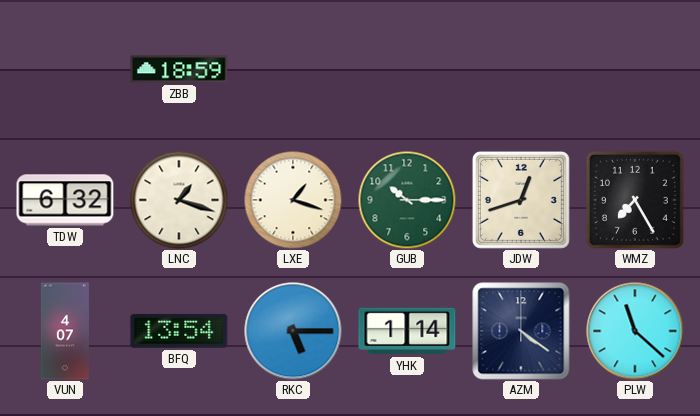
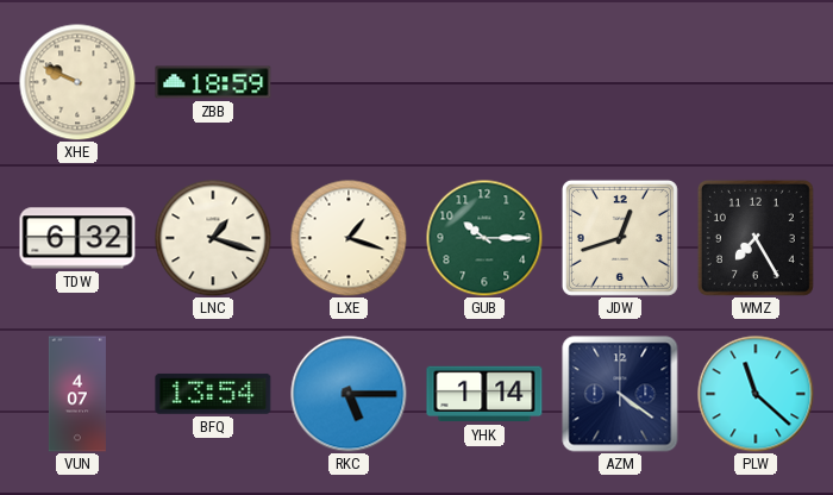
XHE: none -> 9:49
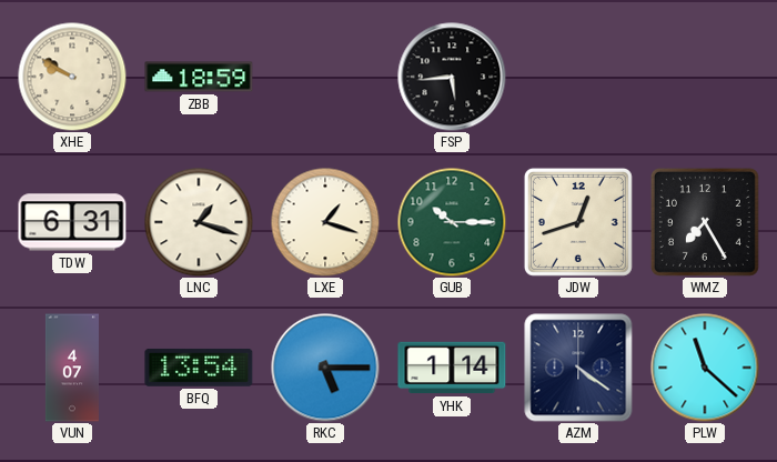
XHE: 9:49 -> 9:50
FSP: none -> 5:44
TDW: 6:32 -> 6:31
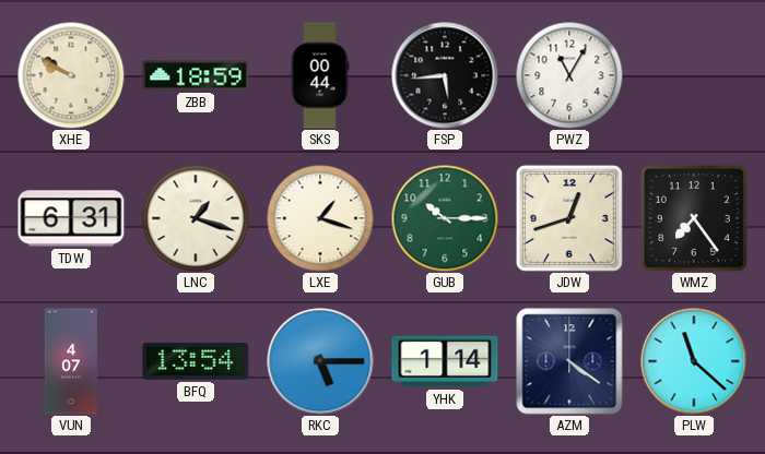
SKS: none -> 00:44
PWZ: none -> 11:05
WMZ: 7:25 -> 7:24
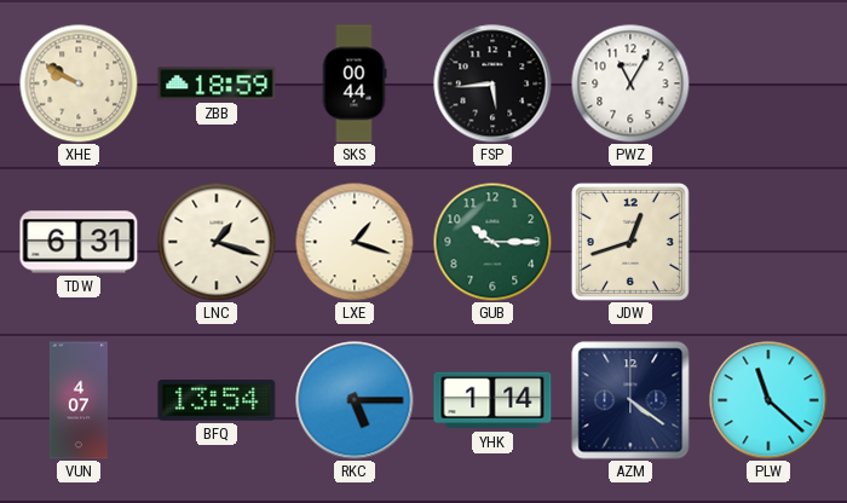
WMZ: 7:24 -> none
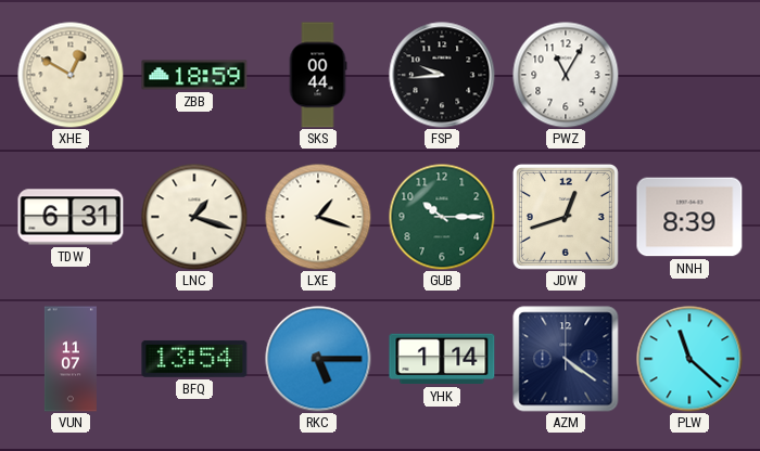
XHE: 9:50 -> 12:50
FSP: 5:44 -> 9:44
NNH: none -> 8:39
VUN: 4:07 -> 11:07
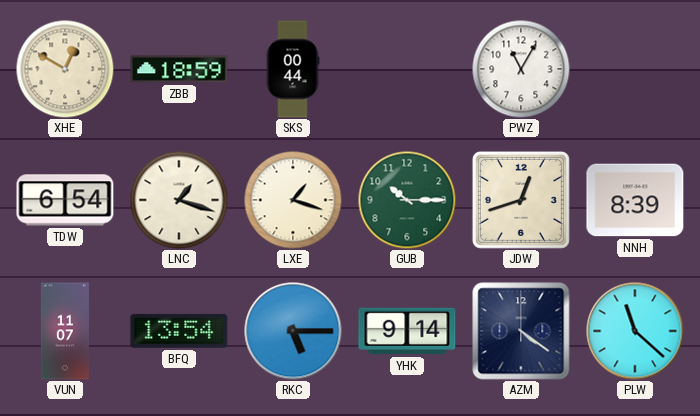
FSP: 9:44 -> none
TDW: 6:31 -> 6:54
YHK: 1:14 -> 9:14
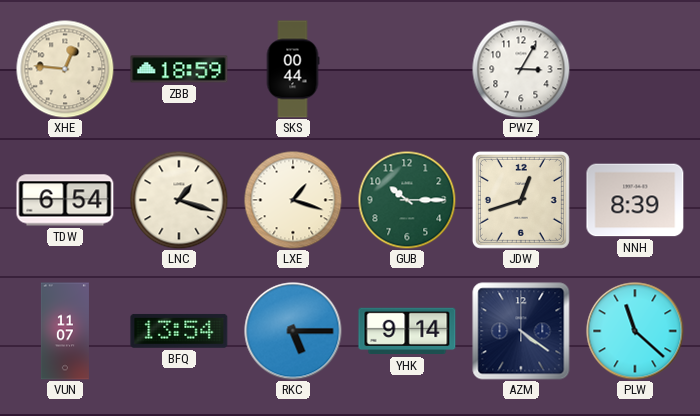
XHE: 12:50 -> 12:46
PWZ: 11:05 -> 3:05
